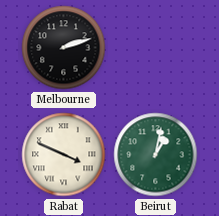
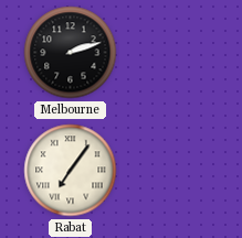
Rabat: 3:49 -> 7:06
Beirut: 1:02 -> none
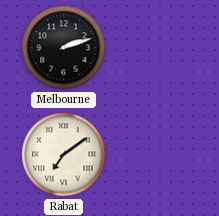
Rabat: 7:06 -> 7:09
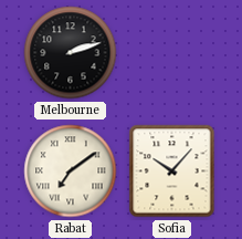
Sofia: none -> 10:07
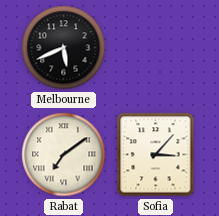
Melbourne: 2:12 -> 5:41
Sofia: 10:07 -> 3:07
